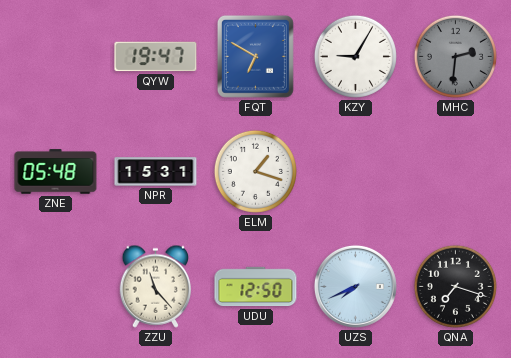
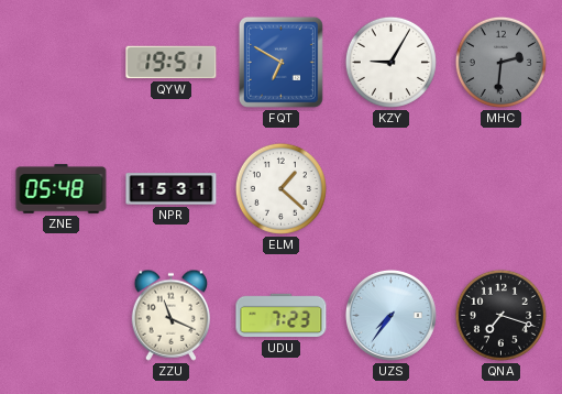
QYW: 19:47 -> 19:51
ELM: 1:18 -> 1:22
ZZU: 11:23 -> 11:19
UDU: 12:50 -> 7:23
UZS: 7:41 -> 7:36
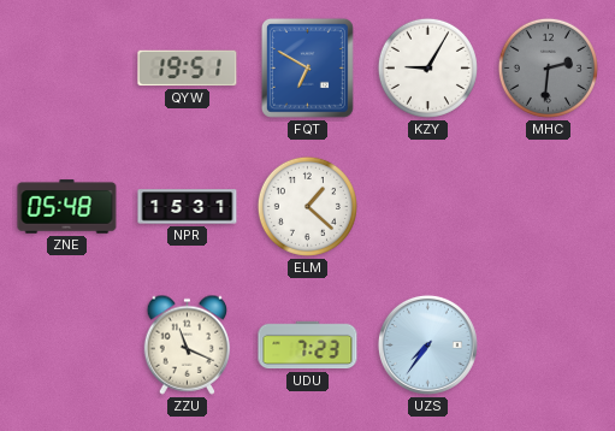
QNA: 7:18 -> none
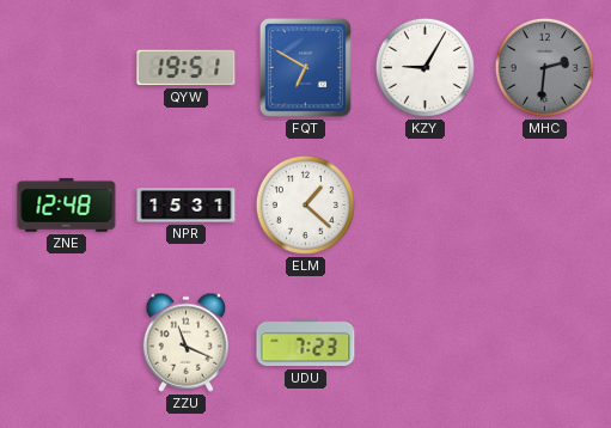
ZNE: 05:48 -> 12:48
UZS: 7:36 -> none
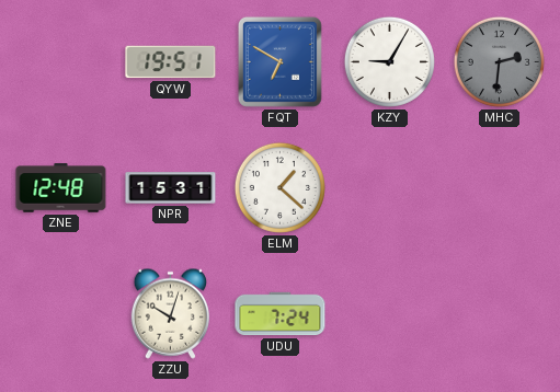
ZZU: 11:19 -> 10:03
UDU: 7:23 -> 7:24
